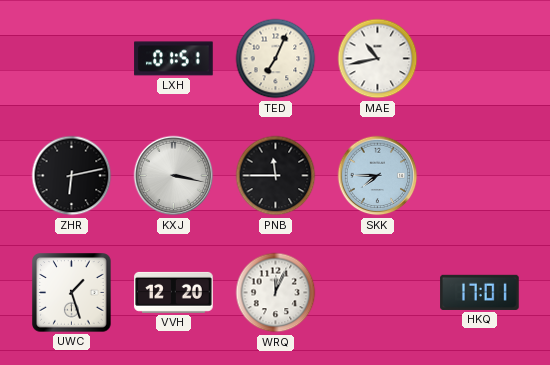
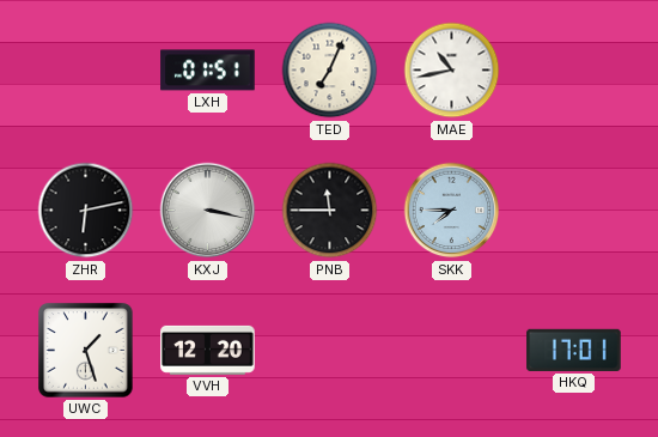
WRQ: 12:04 -> none
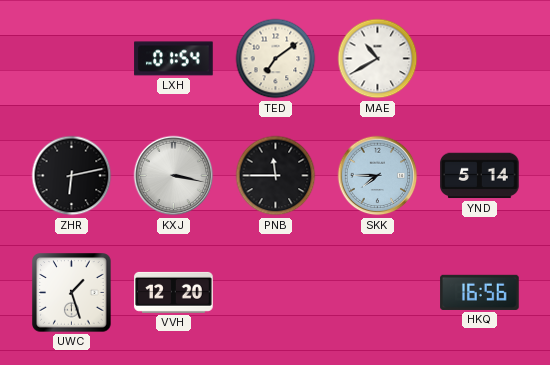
LXH: 01:51 -> 01:54
TED: 7:04 -> 7:09
MAE: 10:43 -> 10:40
YND: none -> 5:14
HKQ: 17:01 -> 16:56
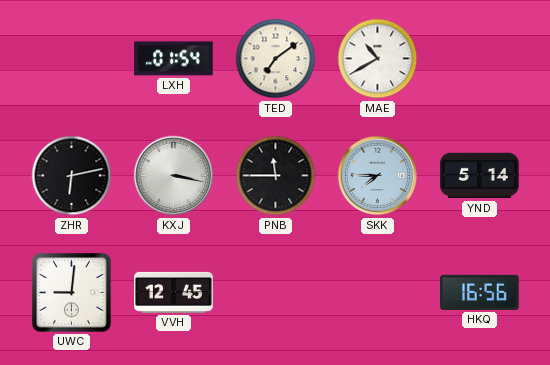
UWC: 1:27 -> 9:01
VVH: 12:20 -> 12:45
